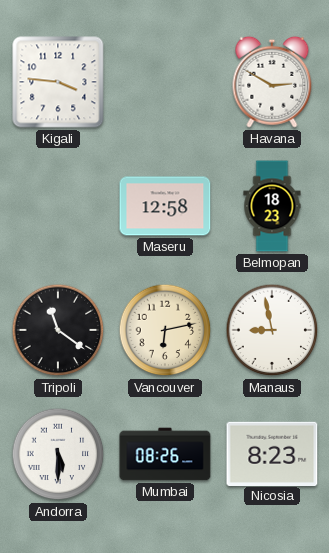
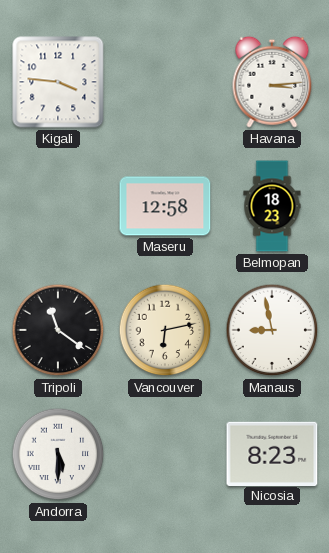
Havana: 2:50 -> 3:14
Mumbai: 08:26 -> none
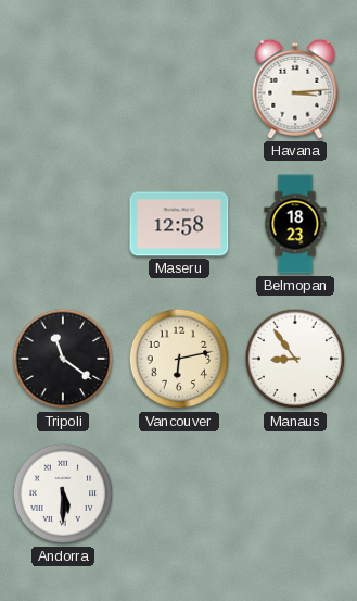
Kigali: 3:46 -> none
Manaus: 8:58 -> 8:54
Nicosia: 8:23 -> none
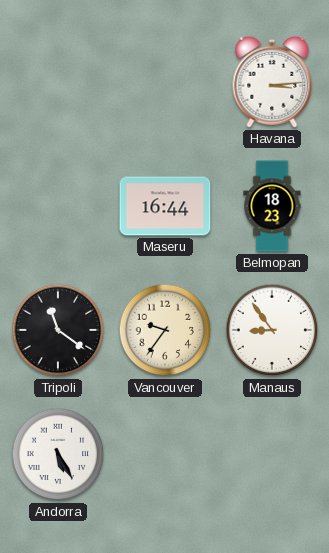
Maseru: 12:58 -> 16:44
Vancouver: 6:13 -> 9:36
Andorra: 5:30 -> 5:25
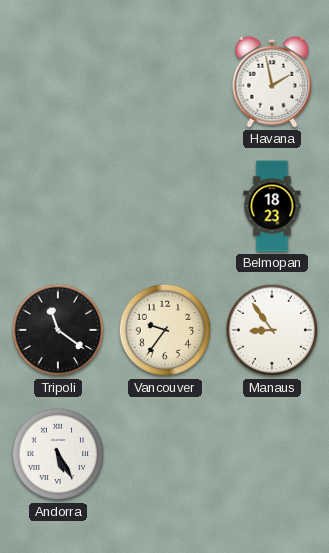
Havana: 3:14 -> 1:58
Maseru: 16:44 -> none
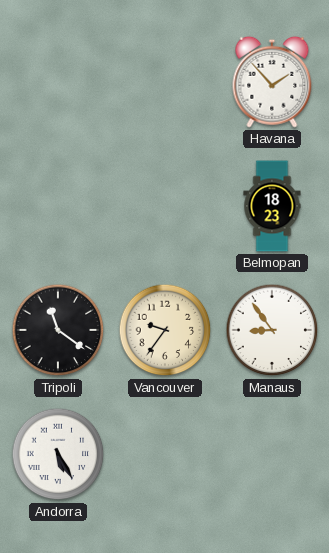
Havana: 1:58 -> 1:53
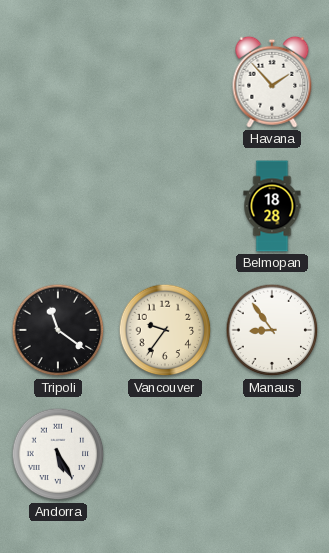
Belmopan: 18:23 -> 18:28
